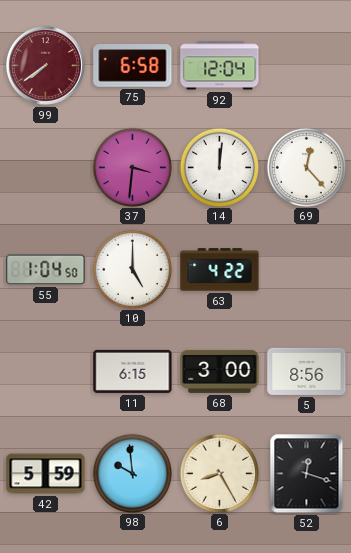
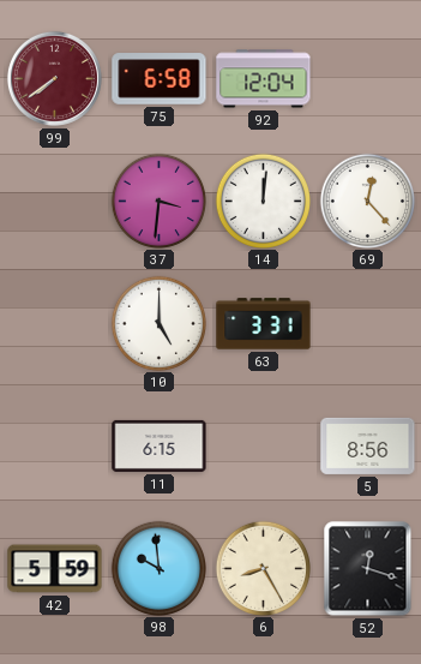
55: 1:04 -> none
63: 4:22 -> 3:31
68: 3:00 -> none
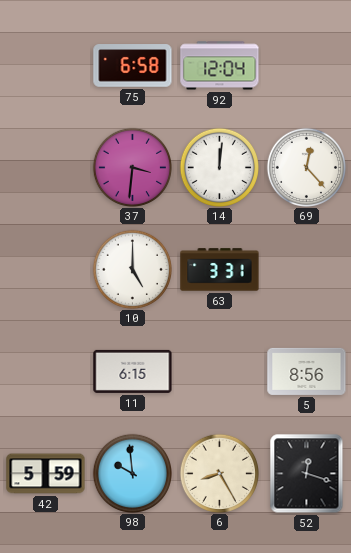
99: 7:39 -> none
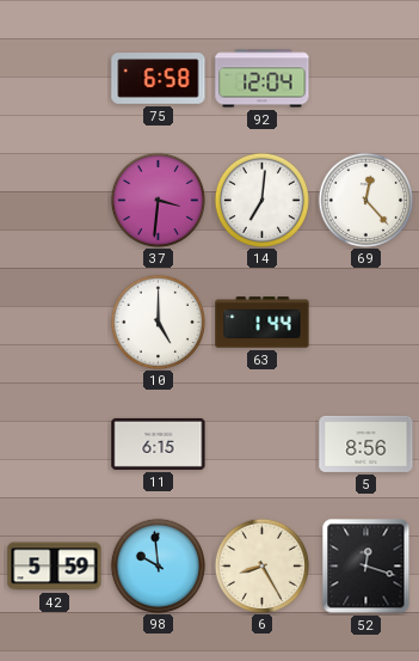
14: 12:01 -> 7:01
63: 3:31 -> 1:44
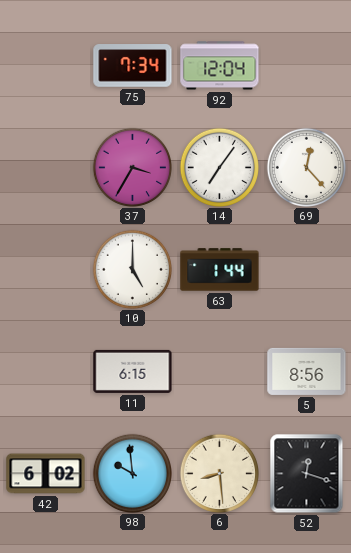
75: 6:58 -> 7:34
37: 3:31 -> 3:35
14: 7:01 -> 7:06
42: 5:59 -> 6:02
6: 8:25 -> 8:29
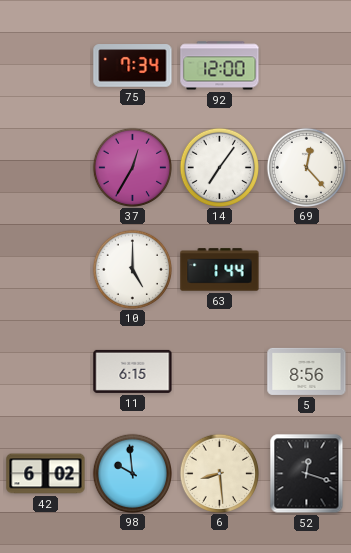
92: 12:04 -> 12:00
37: 3:35 -> 12:35
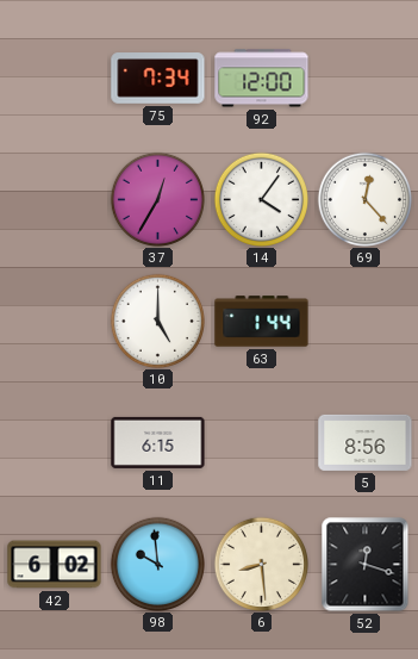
14: 7:06 -> 4:06
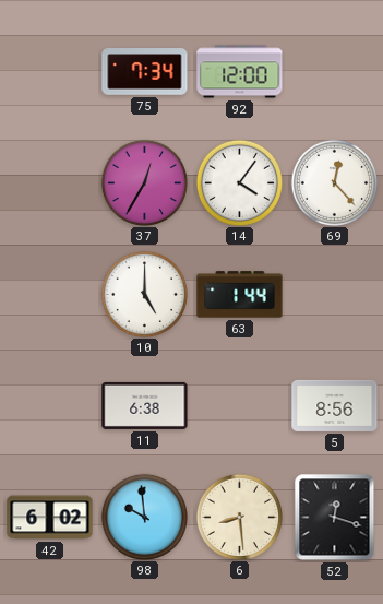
11: 6:15 -> 6:38
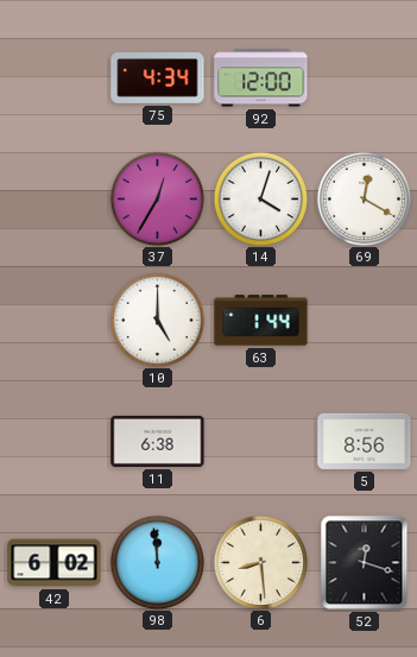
75: 7:34 -> 4:34
14: 4:06 -> 4:03
69: 12:23 -> 12:20
98: 9:59 -> 11:59
